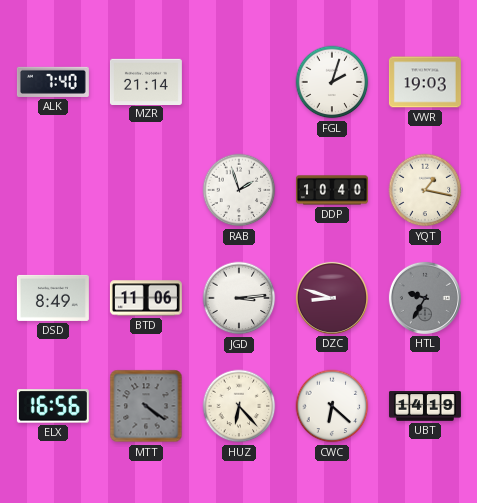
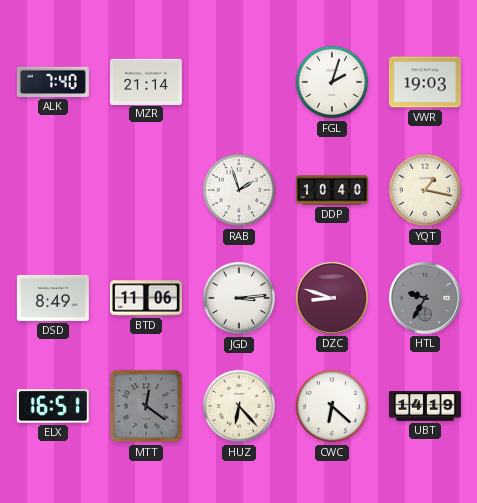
ELX: 16:56 -> 16:51
MTT: 4:21 -> 12:21
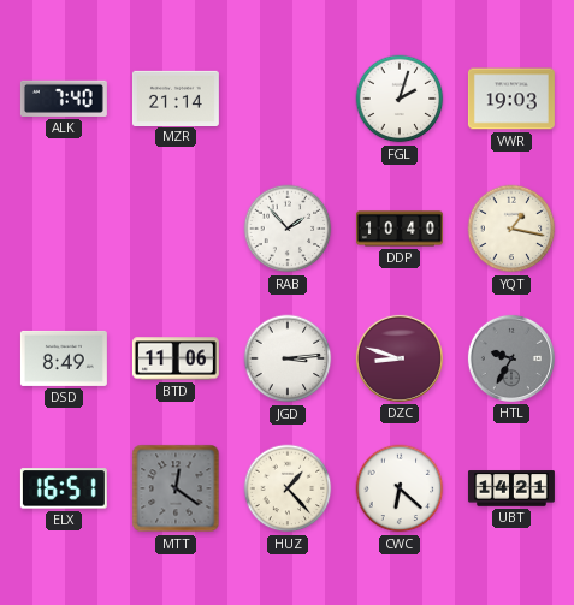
RAB: 1:57 -> 1:53
HUZ: 6:23 -> 1:23
UBT: 14:19 -> 14:21
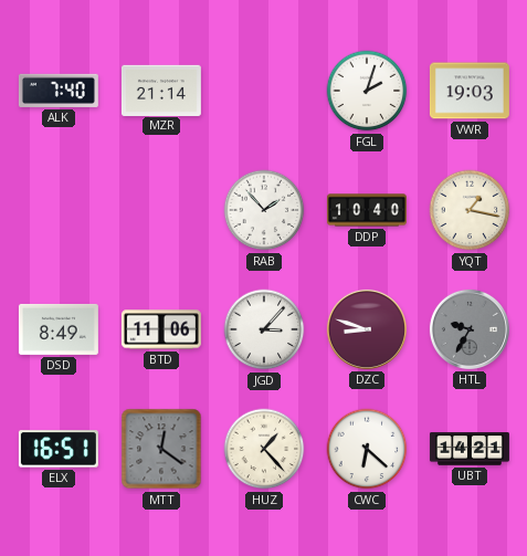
JGD: 3:14 -> 3:07
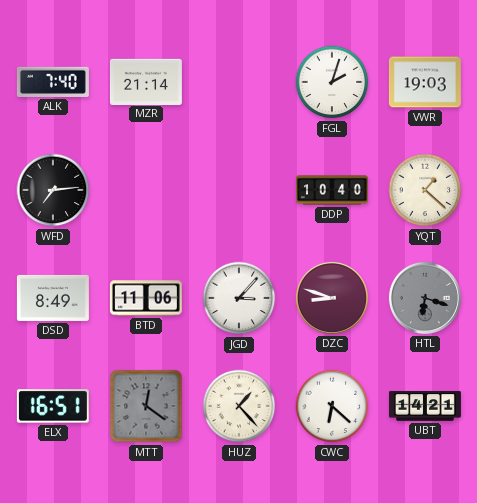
WFD: none -> 7:14
RAB: 1:53 -> none
YQT: 1:17 -> 1:22
HTL: 9:35 -> 6:18
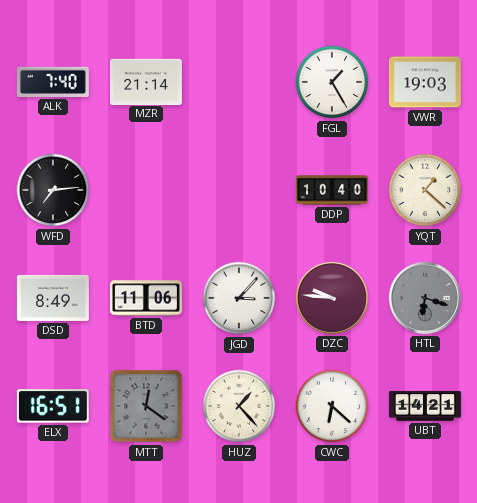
FGL: 2:03 -> 1:25
DZC: 8:48 -> 9:46
